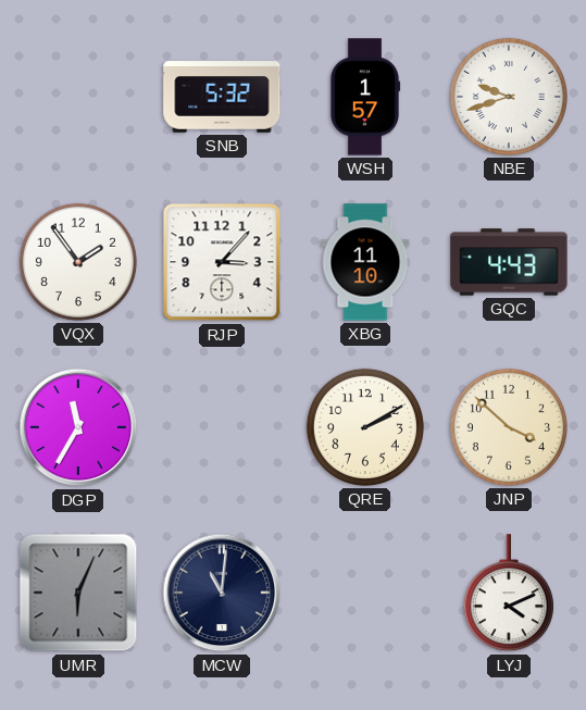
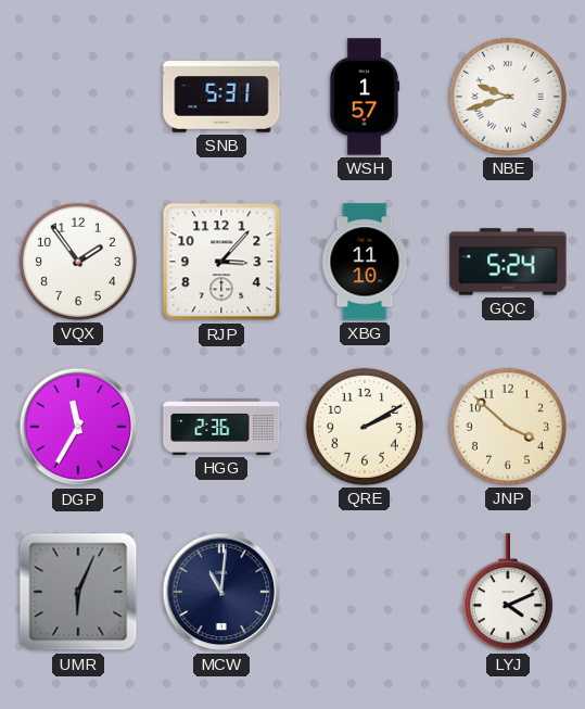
SNB: 5:32 -> 5:31
GQC: 4:43 -> 5:24
HGG: none -> 2:36
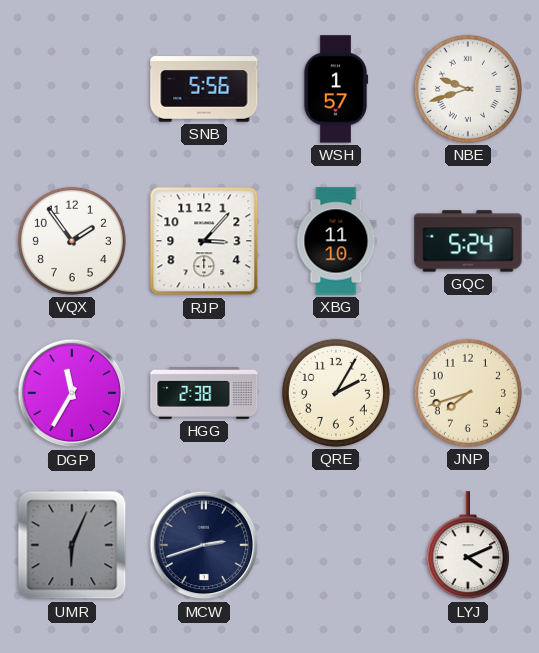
SNB: 5:31 -> 5:56
HGG: 2:36 -> 2:38
QRE: 2:10 -> 2:05
JNP: 3:52 -> 7:42
MCW: 11:01 -> 2:42
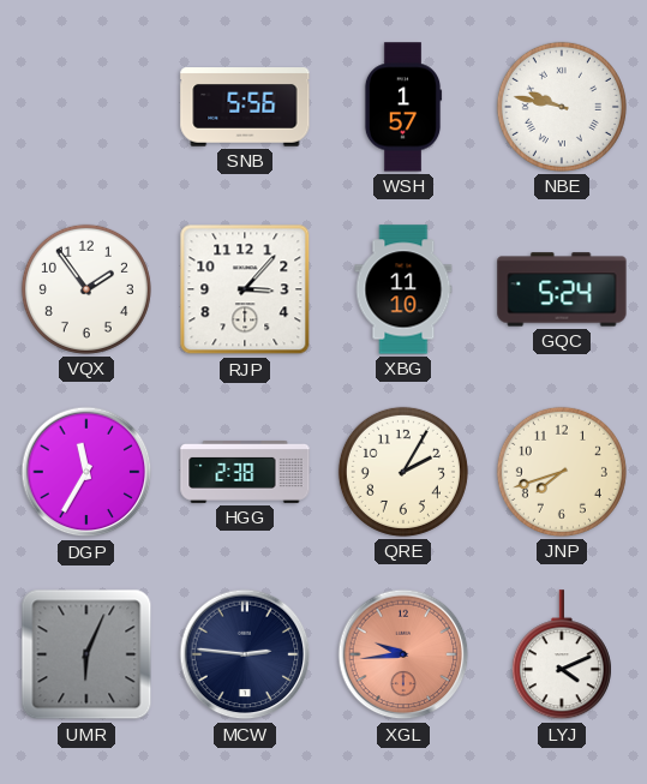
NBE: 9:42 -> 9:47
MCW: 2:42 -> 2:46
XGL: none -> 9:44
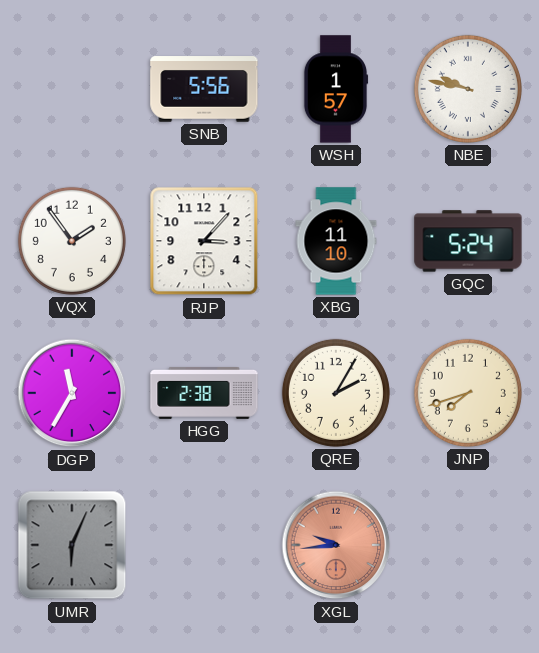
MCW: 2:46 -> none
LYJ: 4:11 -> none
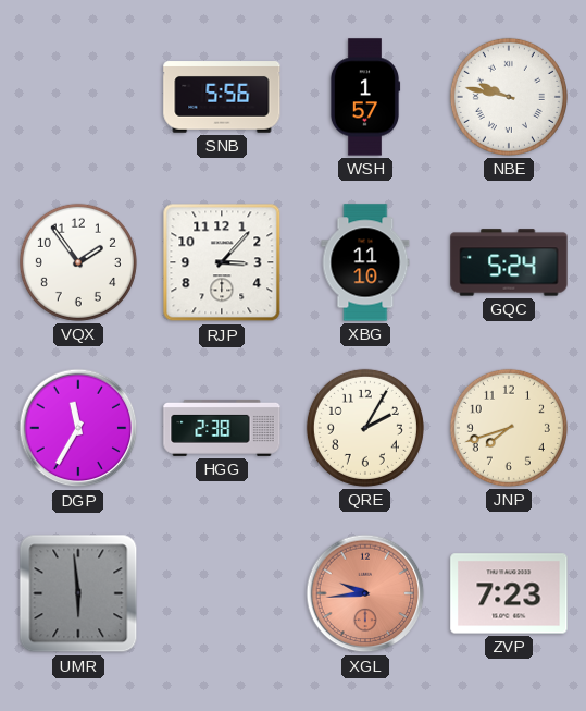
UMR: 6:04 -> 5:59
ZVP: none -> 7:23
